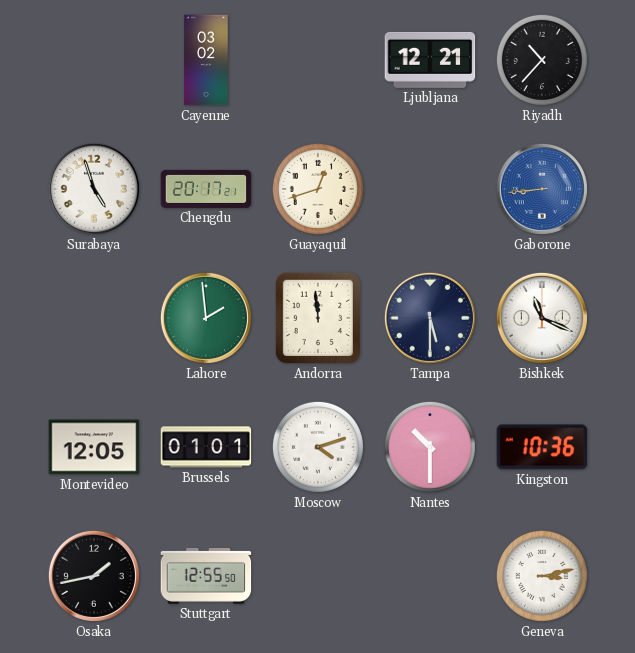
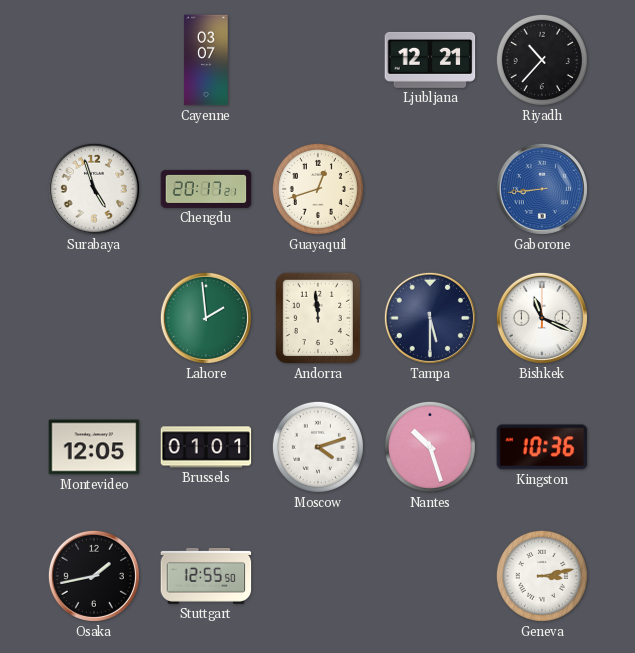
Cayenne: 03:02 -> 03:07
Nantes: 10:30 -> 10:27
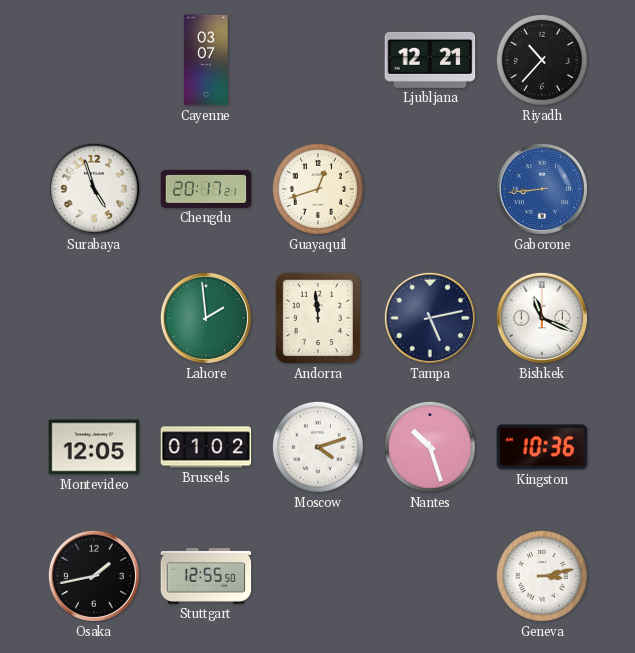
Tampa: 5:30 -> 5:13
Brussels: 01:01 -> 01:02
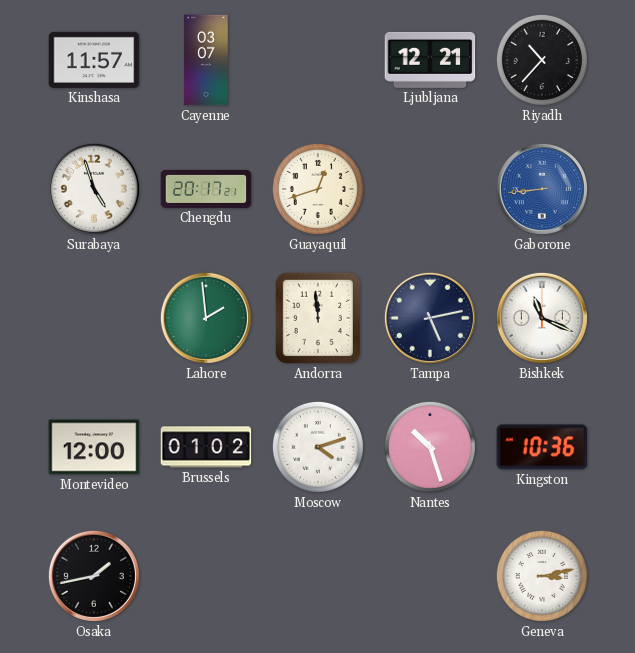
Kinshasa: none -> 11:57
Montevideo: 12:05 -> 12:00
Stuttgart: 12:55 -> none
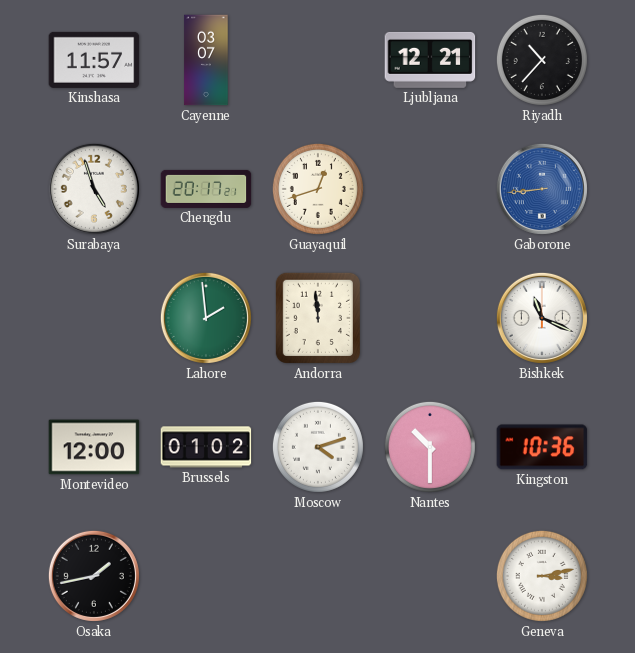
Tampa: 5:13 -> none
Nantes: 10:27 -> 10:30
